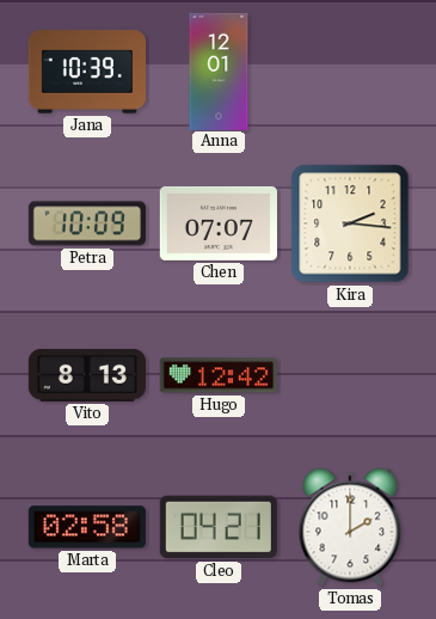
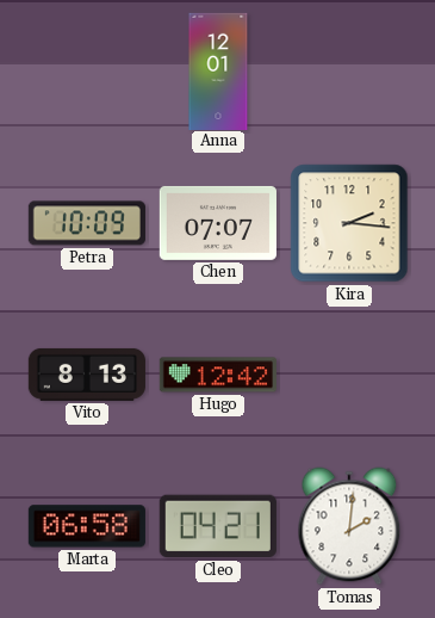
Jana: 10:39 -> none
Marta: 02:58 -> 06:58
Tomas: 2:00 -> 2:01
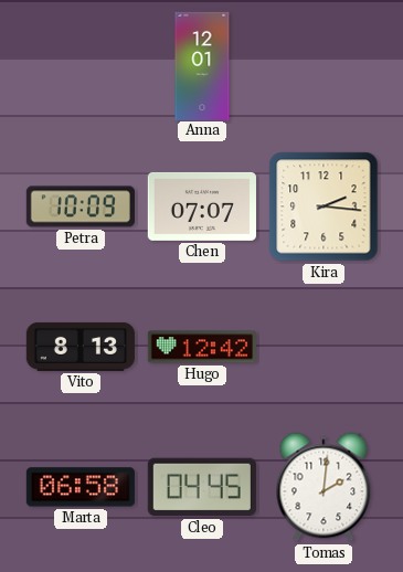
Cleo: 04:21 -> 04:45
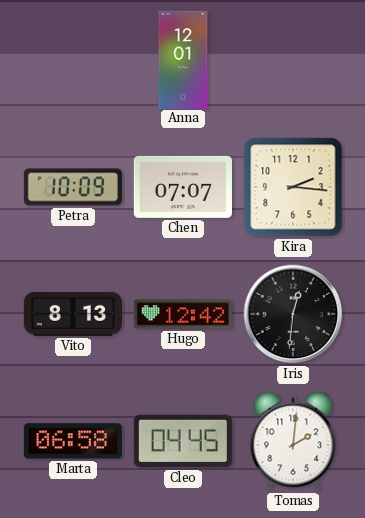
Iris: none -> 12:31
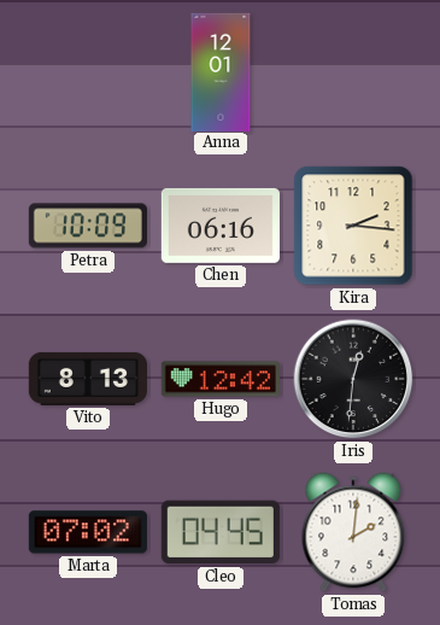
Chen: 07:07 -> 06:16
Marta: 06:58 -> 07:02
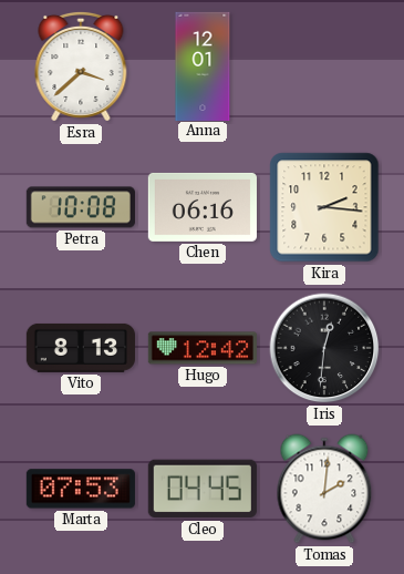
Esra: none -> 3:38
Petra: 10:09 -> 10:08
Marta: 07:02 -> 07:53
